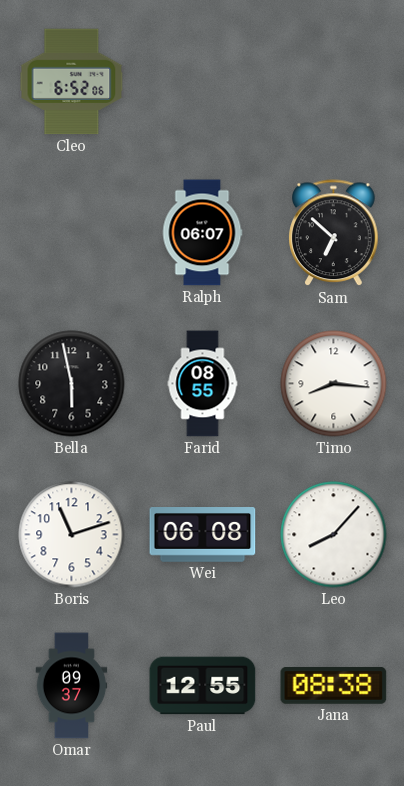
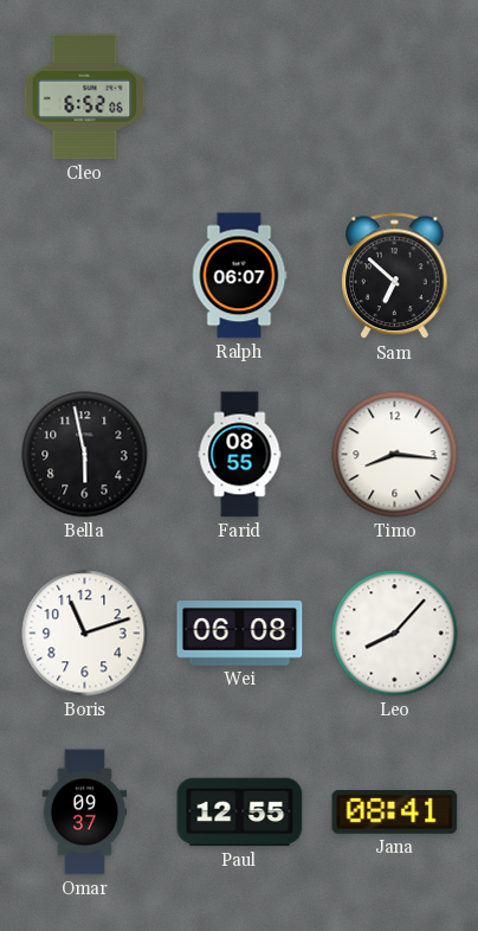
Jana: 08:38 -> 08:41
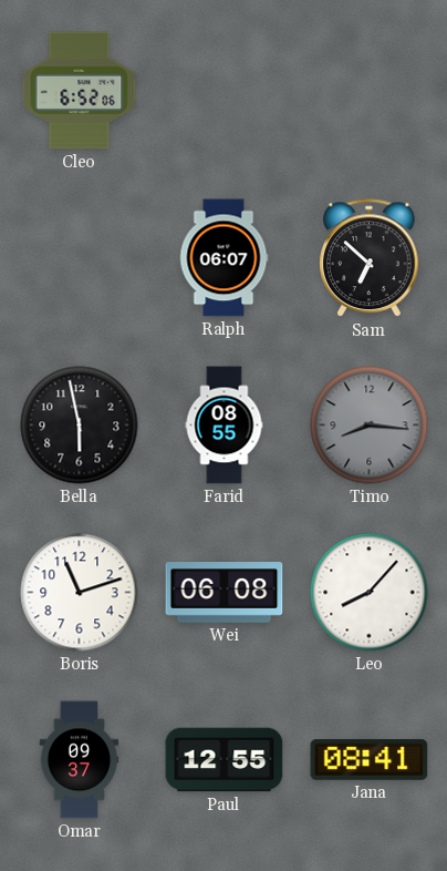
Timo dial: white -> grey
